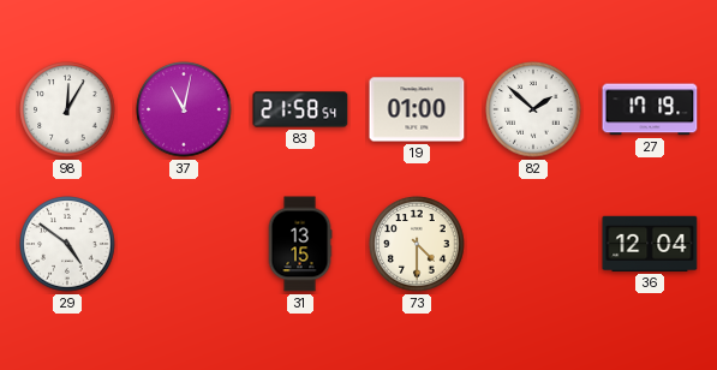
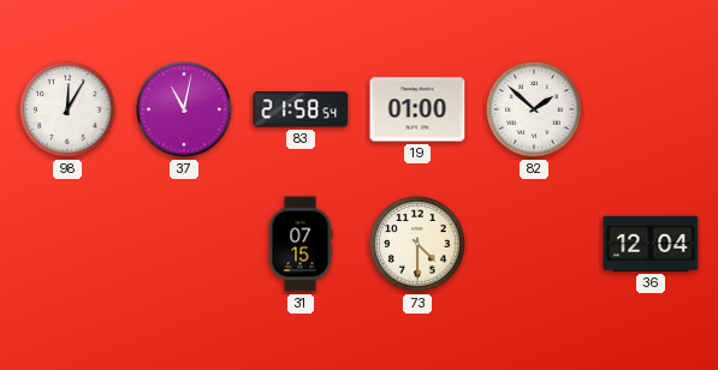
27: 17:19 -> none
29: 4:51 -> none
31: 13:15 -> 07:15
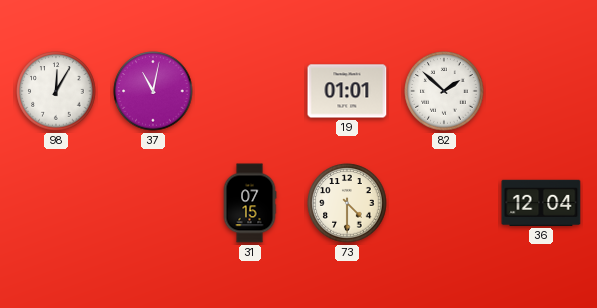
83: 21:58 -> none
19: 01:00 -> 01:01
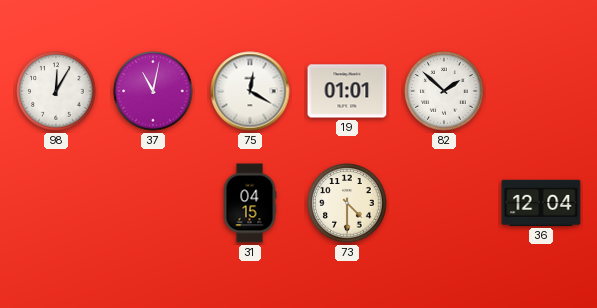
75: none -> 12:20
31: 07:15 -> 04:15
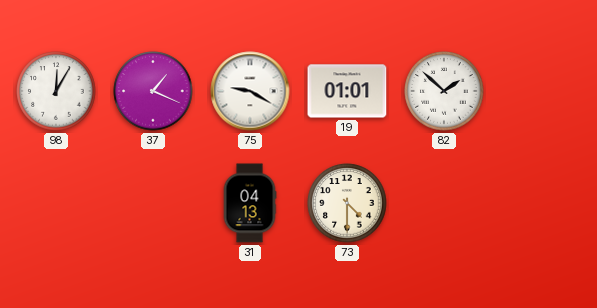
37: 11:02 -> 1:19
75: 12:20 -> 9:20
31: 04:15 -> 04:13
36: 12:04 -> none
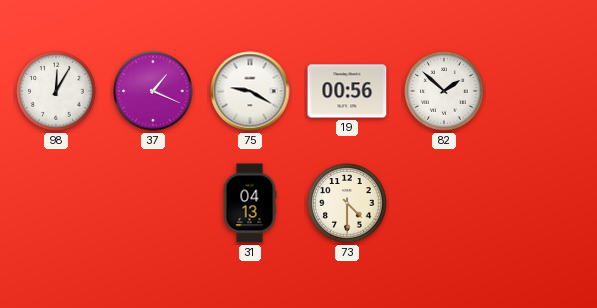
19: 01:01 -> 00:56
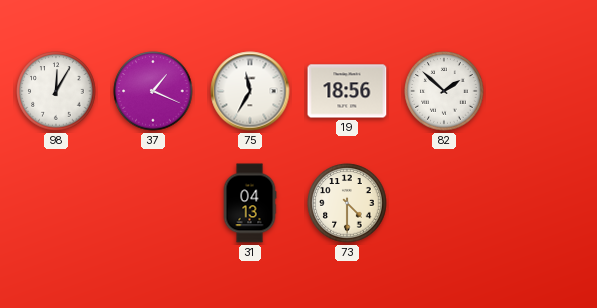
75: 9:20 -> 11:35
19: 00:56 -> 18:56
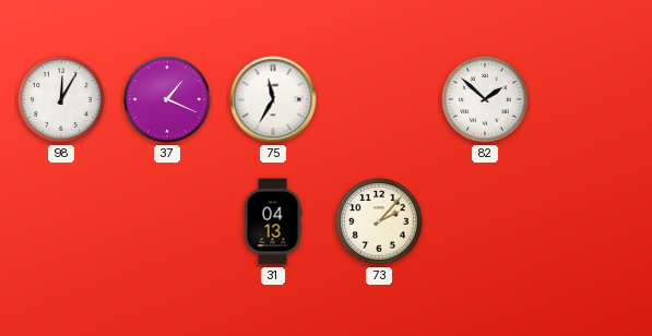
19: 18:56 -> none
73: 4:30 -> 2:07
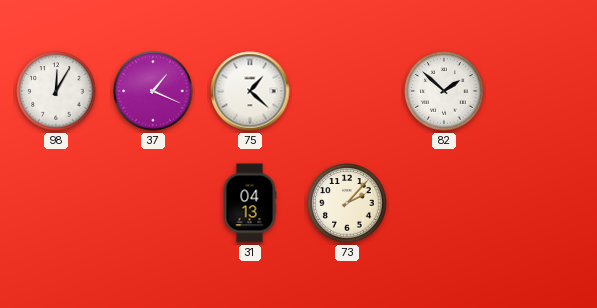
75: 11:35 -> 1:22
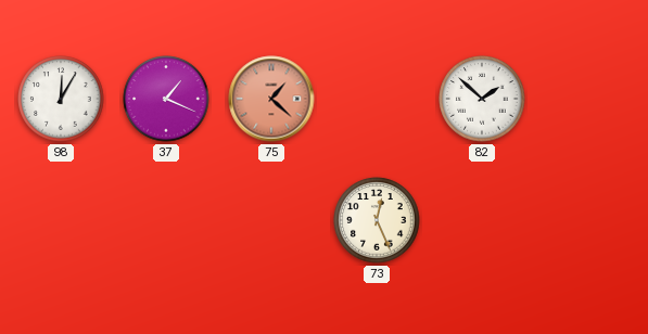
75 dial: white -> salmon
31: 04:13 -> none
73: 2:07 -> 12:26
